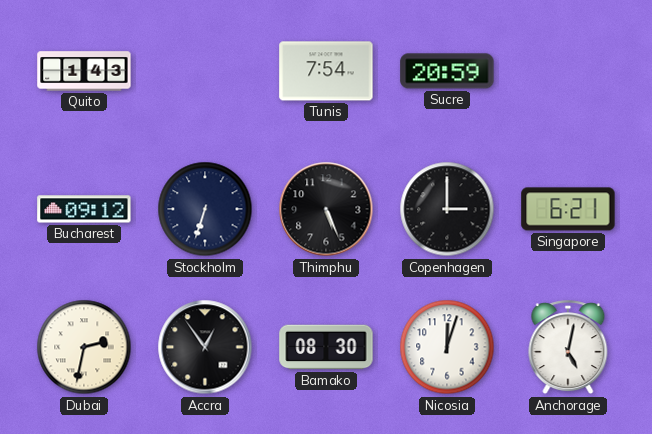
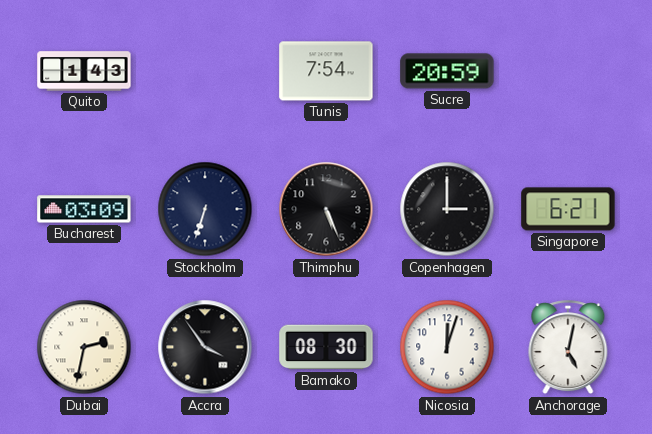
Bucharest: 09:12 -> 03:09
Accra: 12:54 -> 3:54
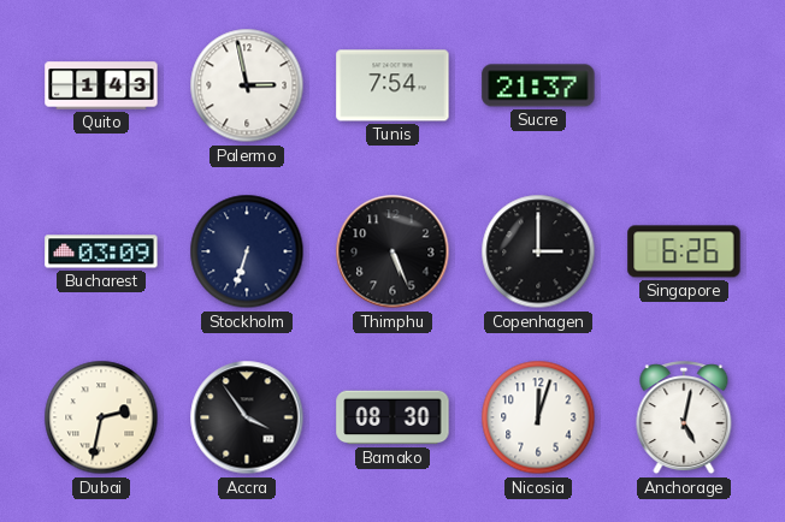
Palermo: none -> 2:58
Sucre: 20:59 -> 21:37
Singapore: 6:21 -> 6:26
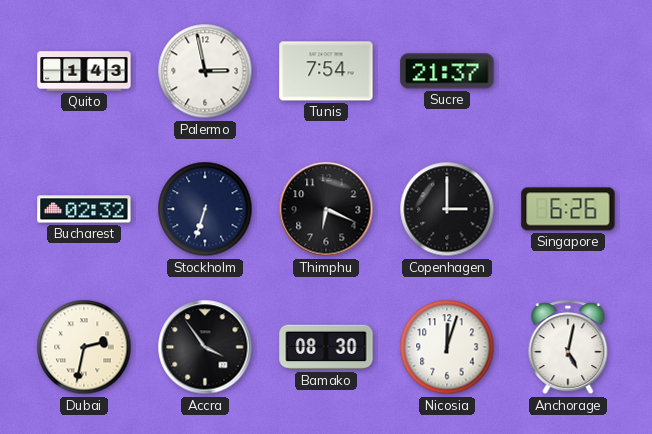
Bucharest: 03:09 -> 02:32
Thimphu: 5:26 -> 6:19
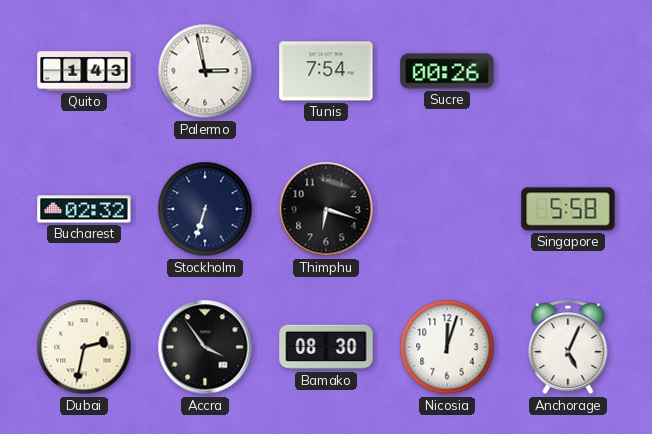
Sucre: 21:37 -> 00:26
Thimphu: 6:19 -> 6:18
Copenhagen: 3:00 -> none
Singapore: 6:26 -> 5:58
Anchorage: 5:02 -> 5:04
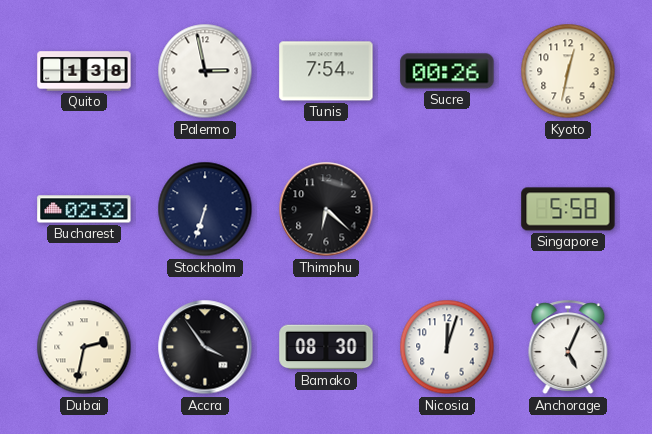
Quito: 1:43 -> 1:38
Kyoto: none -> 12:32
Thimphu: 6:18 -> 6:22
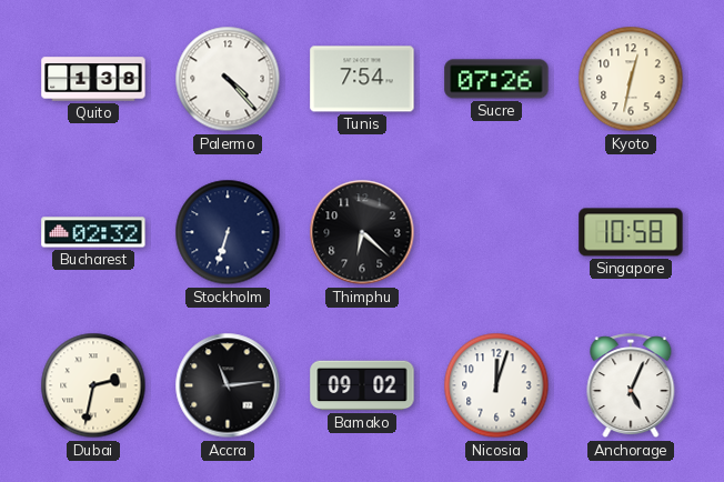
Palermo: 2:58 -> 4:23
Sucre: 00:26 -> 07:26
Singapore: 5:58 -> 10:58
Accra: 3:54 -> 11:14
Bamako: 08:30 -> 09:02
